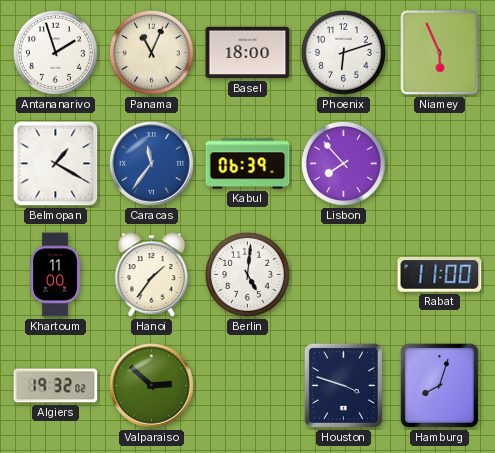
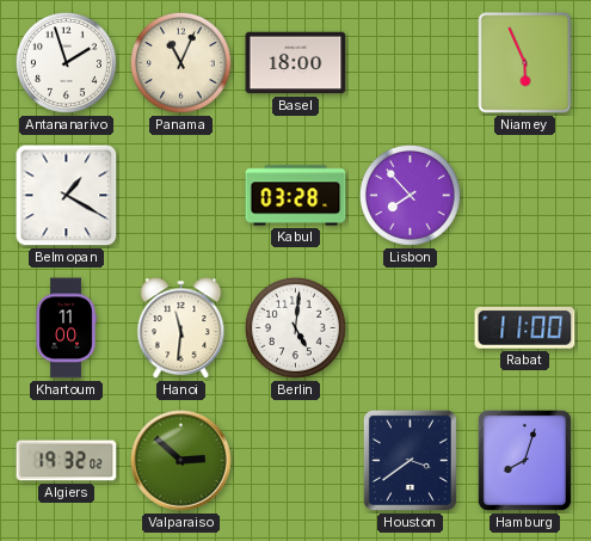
Phoenix: 6:12 -> none
Caracas: 11:36 -> none
Kabul: 06:39 -> 03:28
Hanoi: 1:36 -> 11:31
Houston: 3:48 -> 3:39
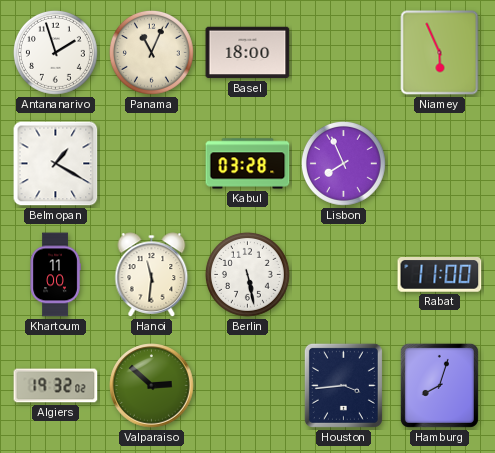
Lisbon: 7:53 -> 7:56
Berlin: 5:01 -> 5:28
Houston: 3:39 -> 3:44
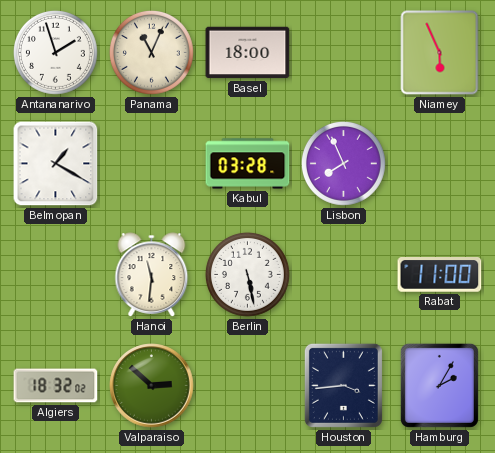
Khartoum: 11:00 -> none
Algiers: 19:32 -> 18:32
Hamburg: 8:03 -> 2:05
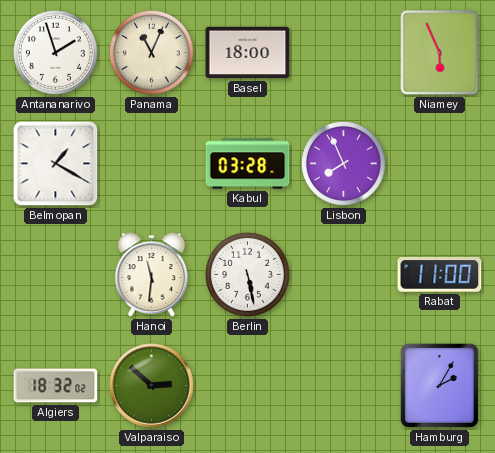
Houston: 3:44 -> none
